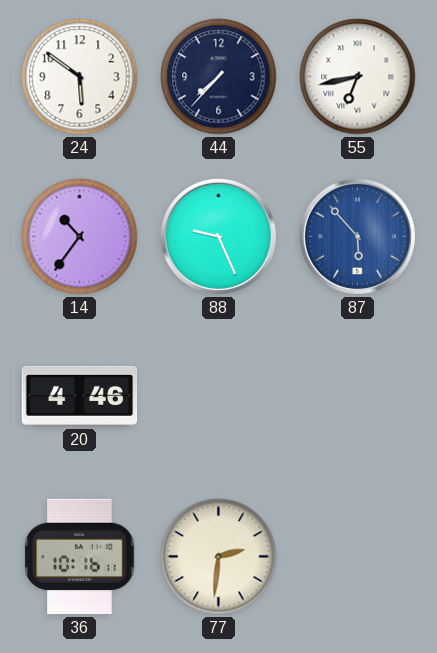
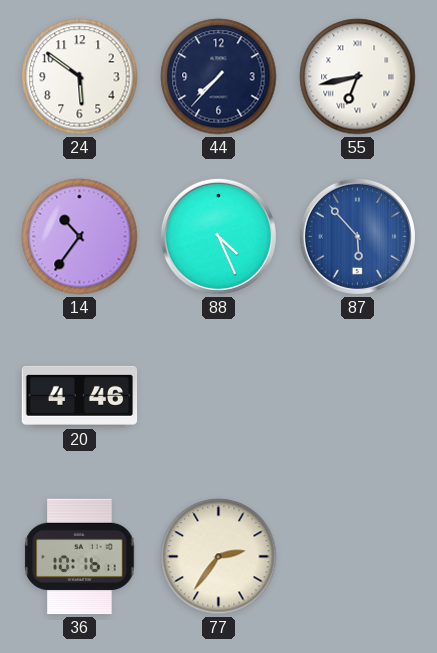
88: 9:26 -> 4:26
77: 2:31 -> 2:36
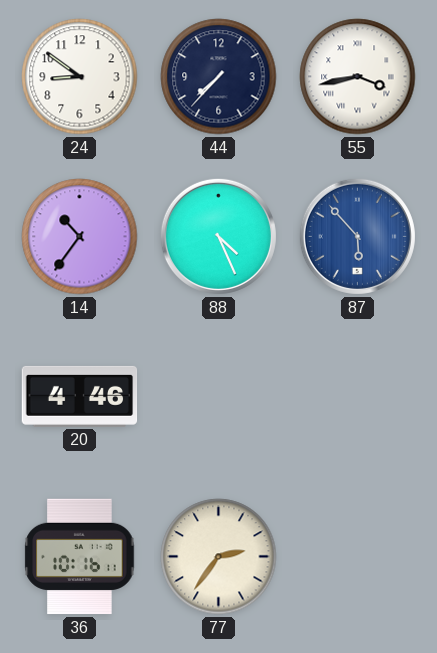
24: 5:51 -> 8:51
55: 6:43 -> 3:43
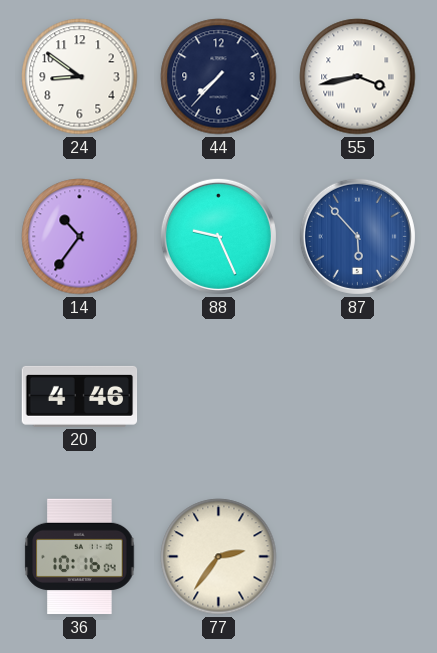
88: 4:26 -> 9:26
36: 10:16:11 -> 10:16:04
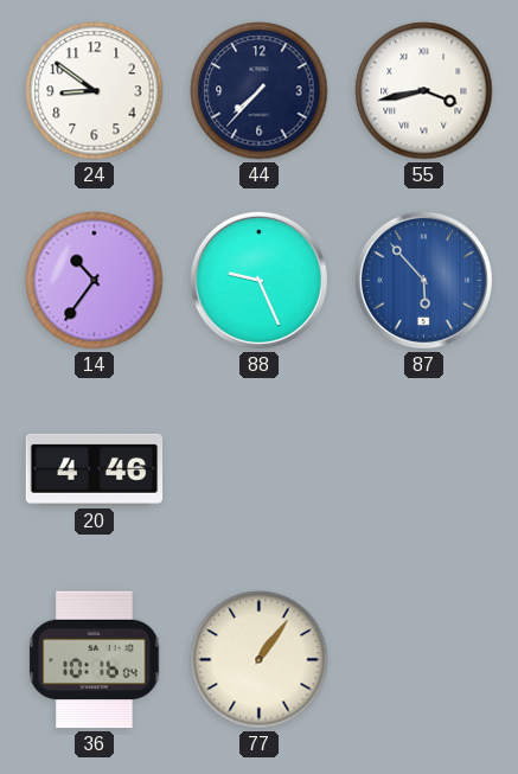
77: 2:36 -> 1:06
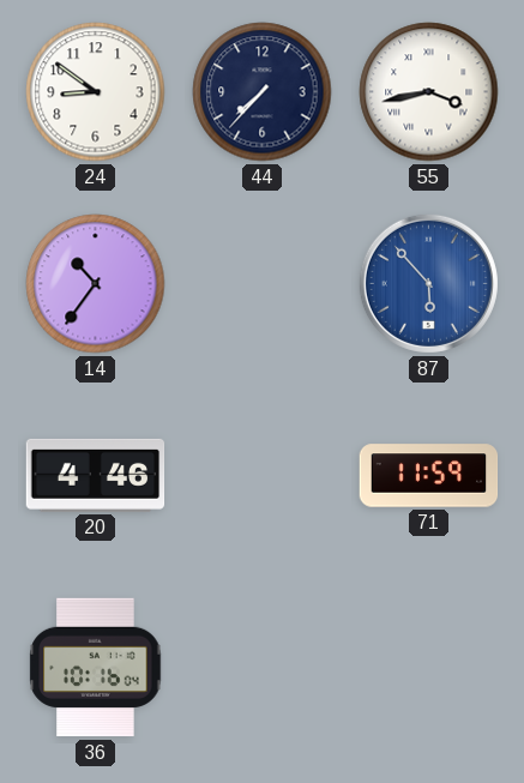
88: 9:26 -> none
71: none -> 11:59
77: 1:06 -> none
